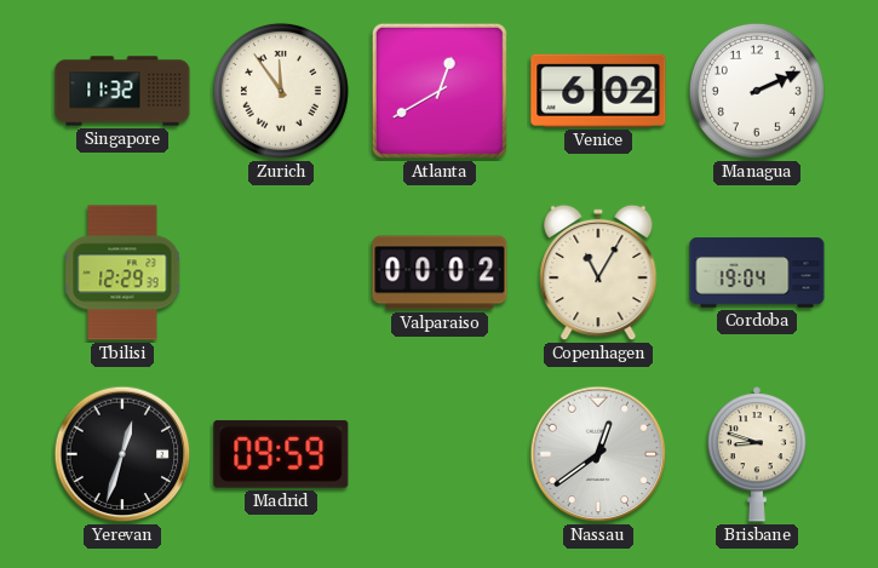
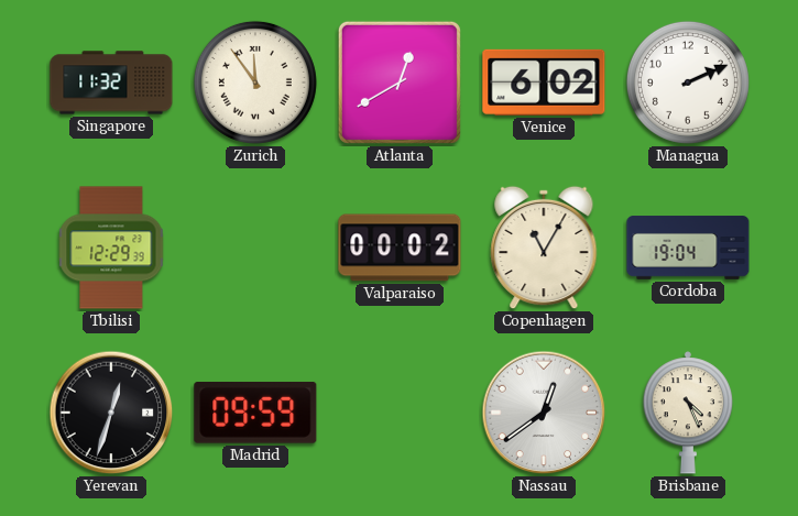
Brisbane: 8:48 -> 4:26
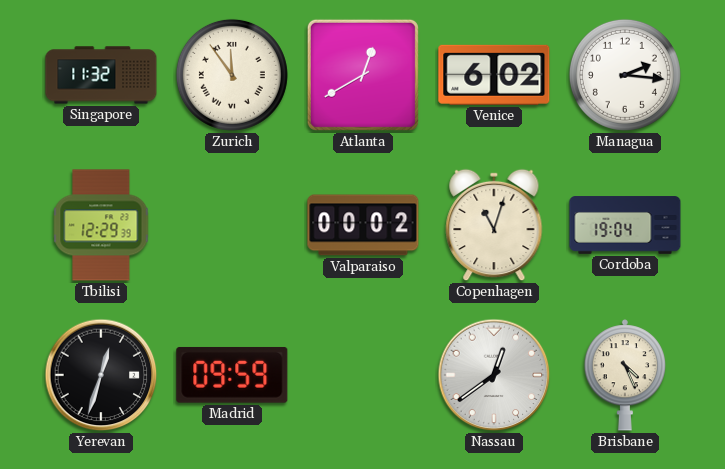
Managua: 2:11 -> 2:16
Copenhagen: 11:05 -> 11:03
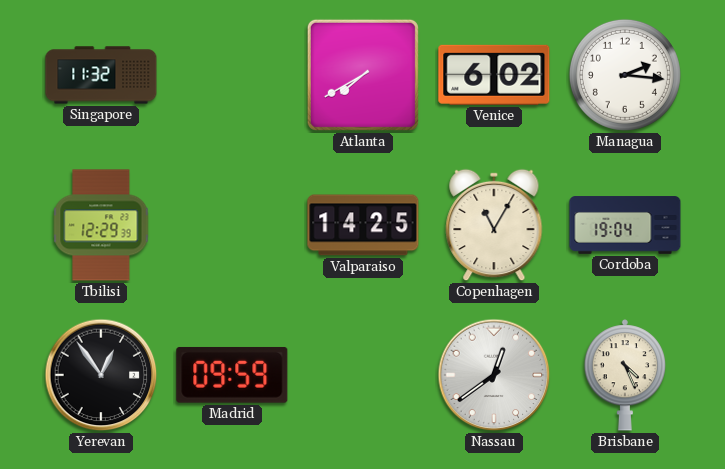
Zurich: 11:54 -> none
Atlanta: 12:40 -> 7:40
Valparaiso: 00:02 -> 14:25
Copenhagen: 11:03 -> 11:05
Yerevan: 12:33 -> 12:54
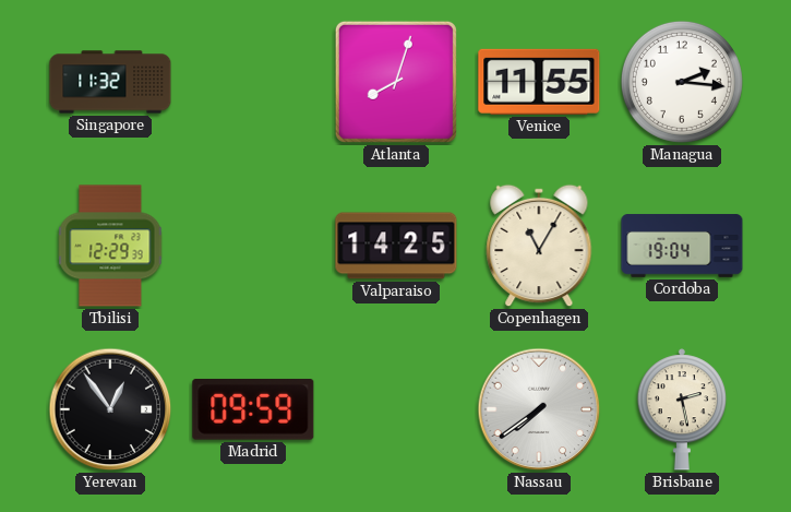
Atlanta: 7:40 -> 8:03
Venice: 6:02 -> 11:55
Nassau: 12:39 -> 7:39
Brisbane: 4:26 -> 2:28
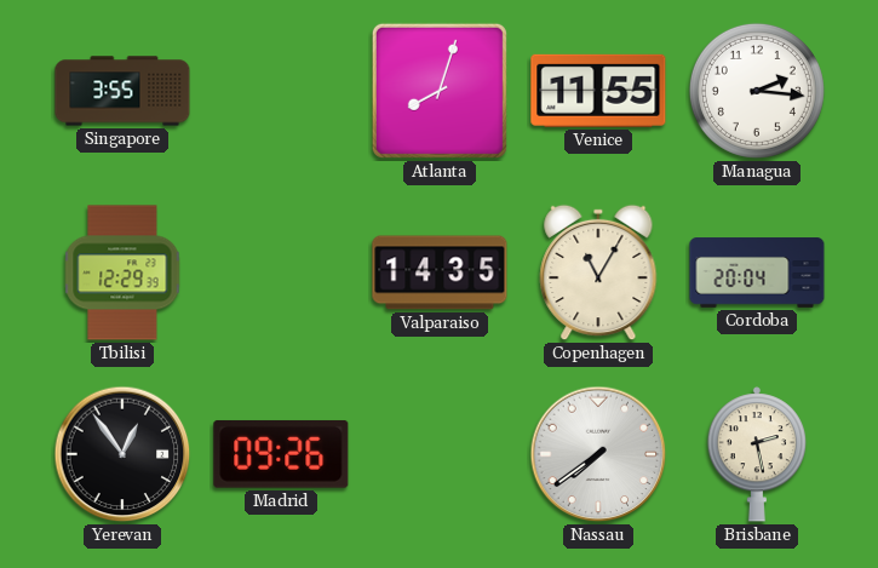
Singapore: 11:32 -> 3:55
Valparaiso: 14:25 -> 14:35
Cordoba: 19:04 -> 20:04
Madrid: 09:59 -> 09:26
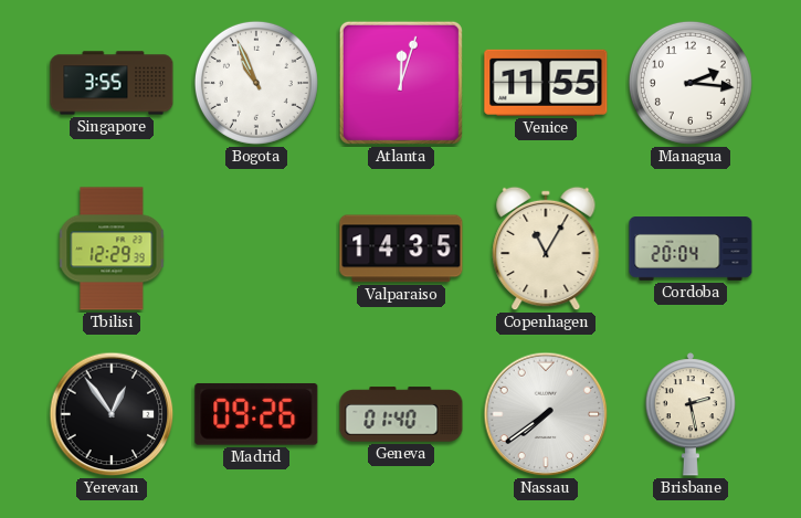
Bogota: none -> 10:56
Atlanta: 8:03 -> 12:03
Geneva: none -> 01:40
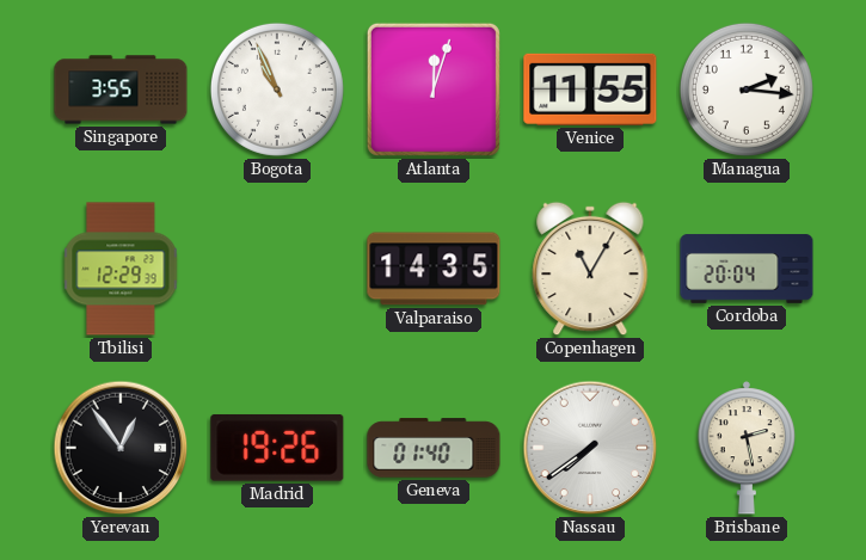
Madrid: 09:26 -> 19:26
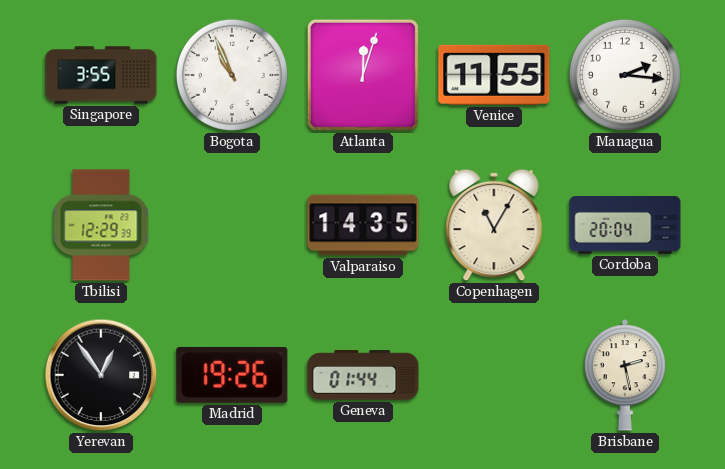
Geneva: 01:40 -> 01:44
Nassau: 7:39 -> none
